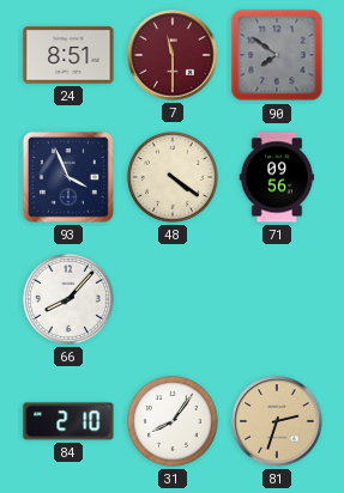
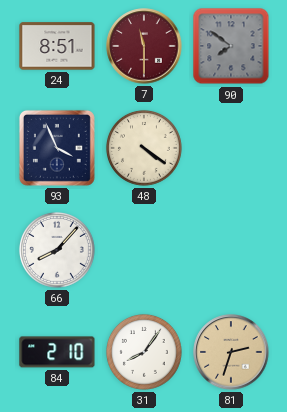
71: 09:56 -> none
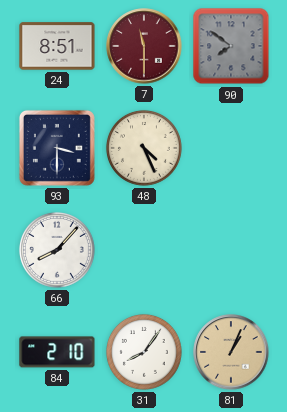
93: 3:56 -> 3:30
48: 4:21 -> 4:26
81: 2:33 -> 1:04
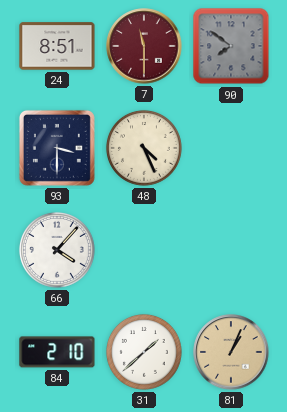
66: 8:07 -> 4:07
31: 8:06 -> 1:38
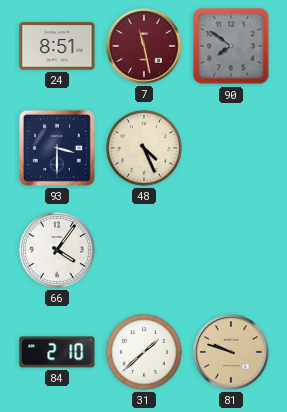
7: 11:30 -> 11:28
66: 4:07 -> 4:06
81: 1:04 -> 9:48
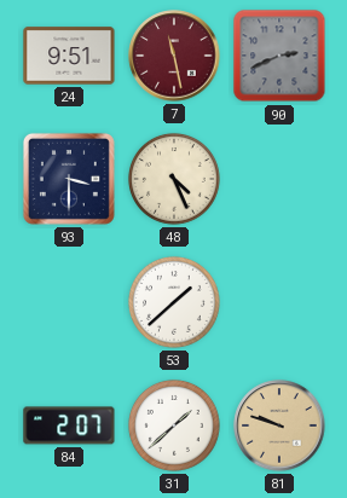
24: 8:51 -> 9:51
90: 7:51 -> 2:41
66: 4:06 -> none
53: none -> 1:38
84: 2:10 -> 2:07
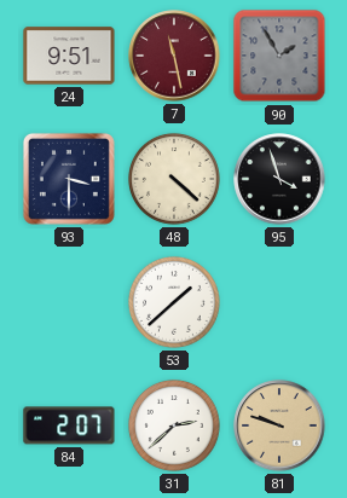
90: 2:41 -> 1:55
48: 4:26 -> 4:22
95: none -> 3:57
31: 1:38 -> 2:38
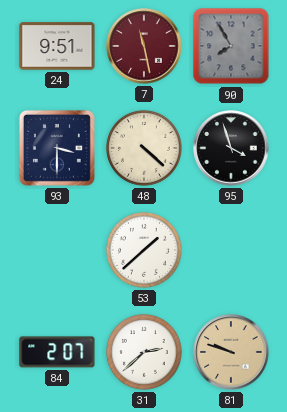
90: 1:55 -> 7:55
